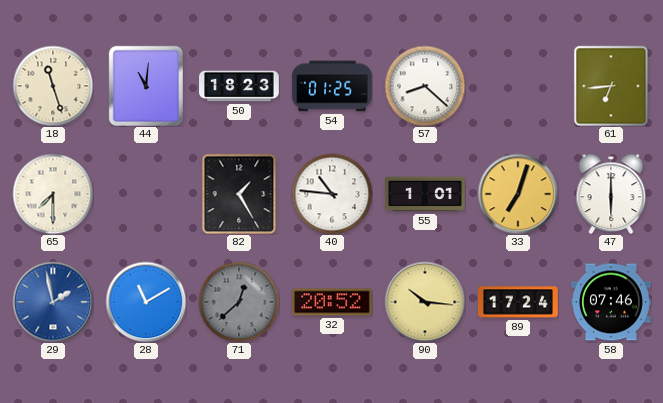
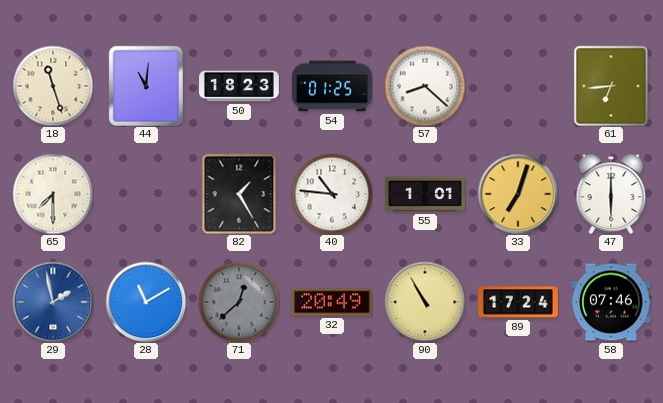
32: 20:52 -> 20:49
90: 10:16 -> 10:55
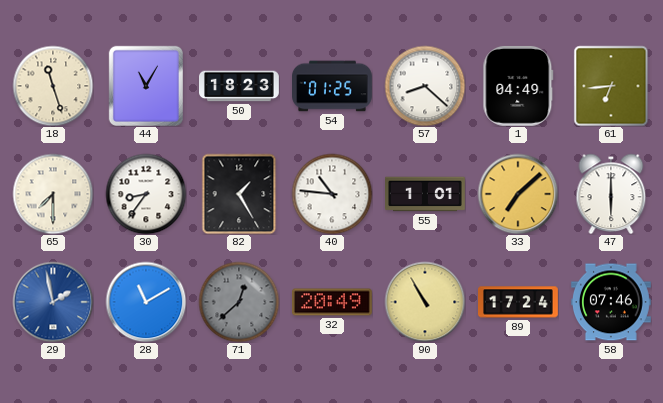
44: 11:01 -> 11:05
1: none -> 04:49
30: none -> 8:36
33: 7:03 -> 7:08
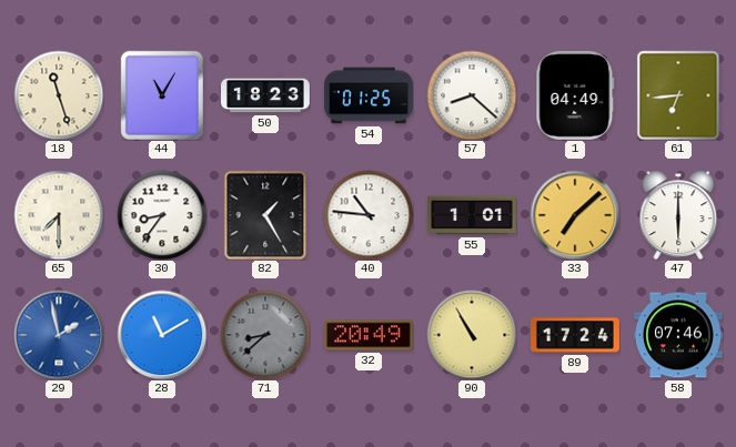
71: 12:38 -> 8:38
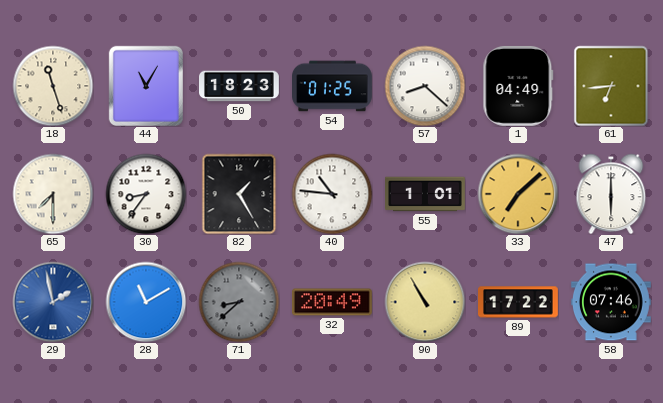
89: 17:24 -> 17:22
